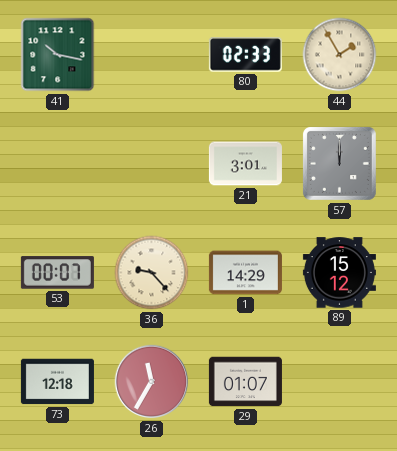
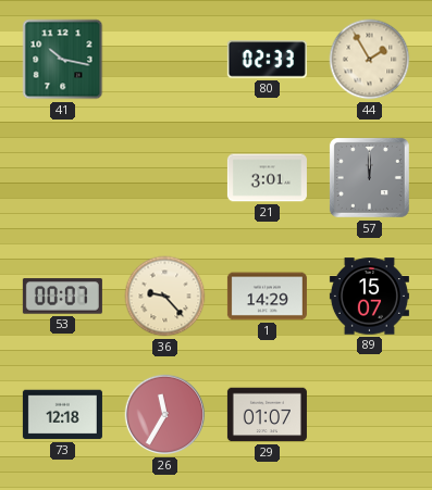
89: 15:12 -> 15:07
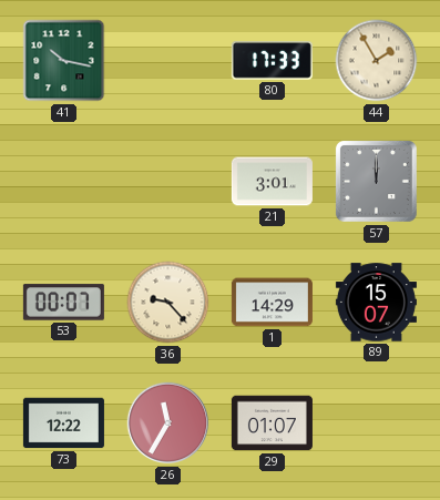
80: 02:33 -> 17:33
73: 12:18 -> 12:22
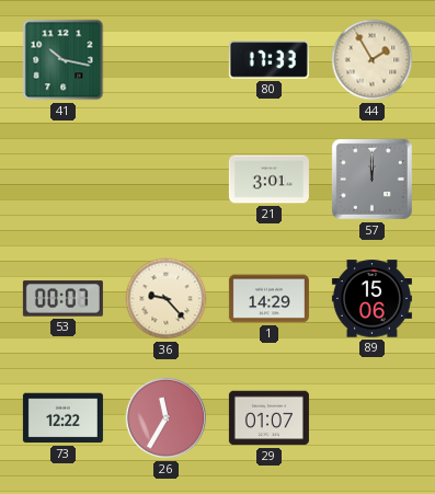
89: 15:07 -> 15:06
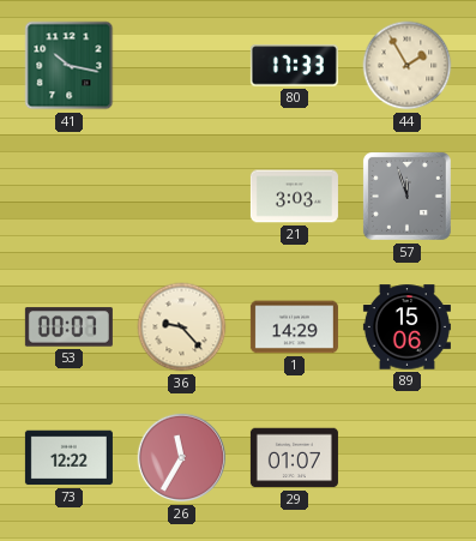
21: 3:01 -> 3:03
57: 12:00 -> 11:57
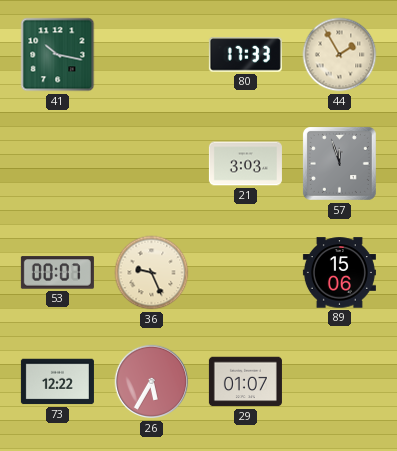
36: 9:23 -> 9:26
1: 14:29 -> none
26: 11:35 -> 5:35
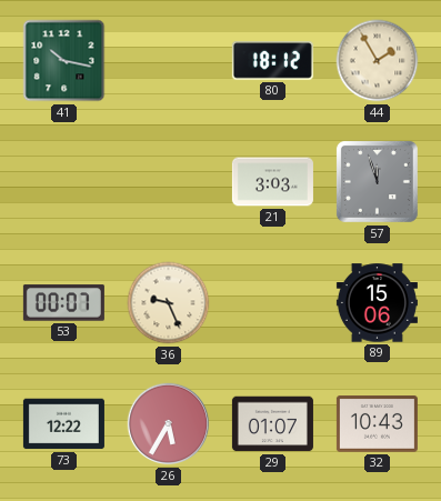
80: 17:33 -> 18:12
32: none -> 10:43
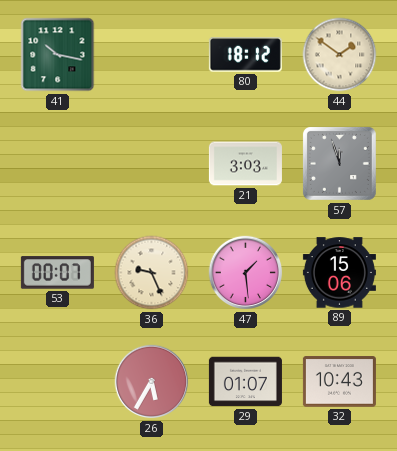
44: 1:55 -> 1:51
47: none -> 1:29
73: 12:22 -> none
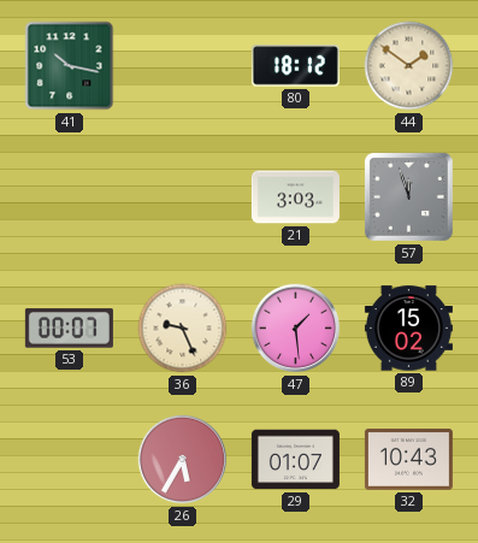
89: 15:06 -> 15:02
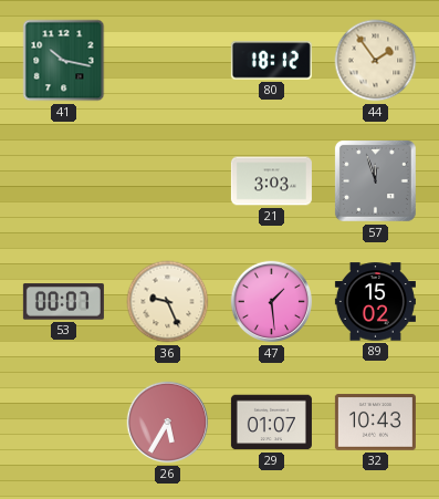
44: 1:51 -> 1:54
